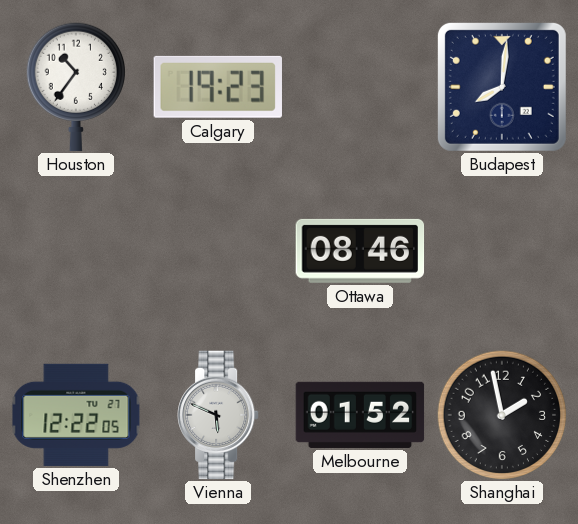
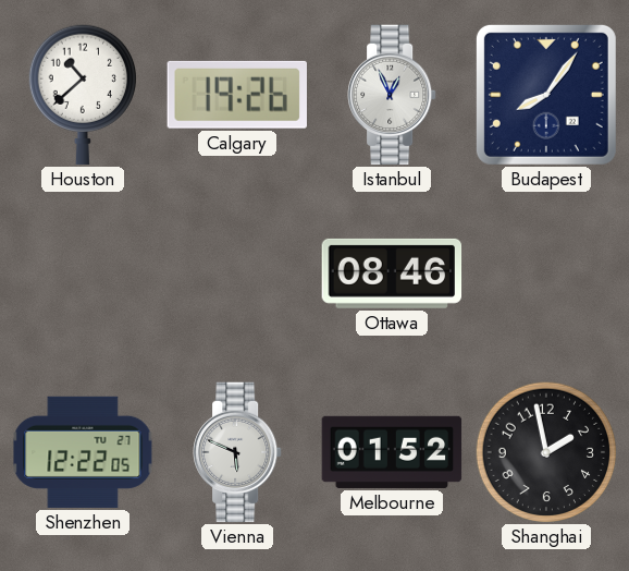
Houston: 10:36 -> 10:38
Calgary: 19:23 -> 19:26
Istanbul: none -> 12:56
Budapest: 8:01 -> 8:06
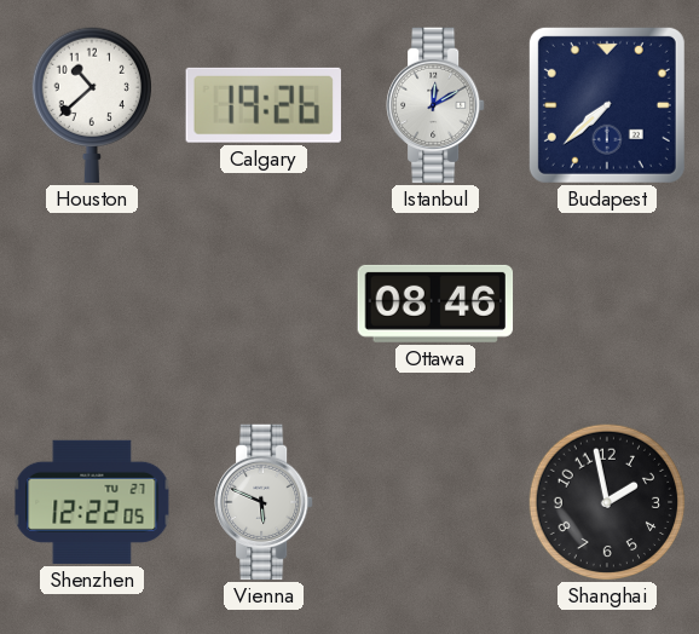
Istanbul: 12:56 -> 12:10
Budapest: 8:06 -> 7:38
Melbourne: 01:52 -> none
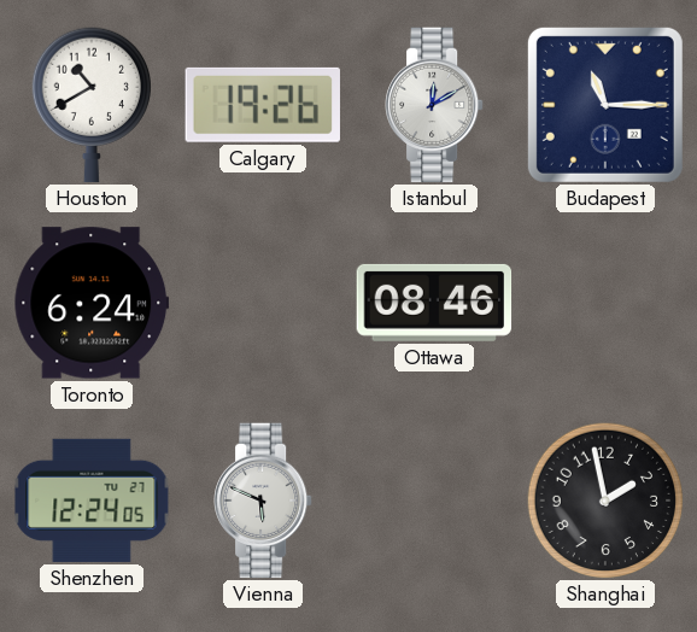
Houston: 10:38 -> 10:40
Budapest: 7:38 -> 11:15
Toronto: none -> 6:24
Shenzhen: 12:22 -> 12:24
